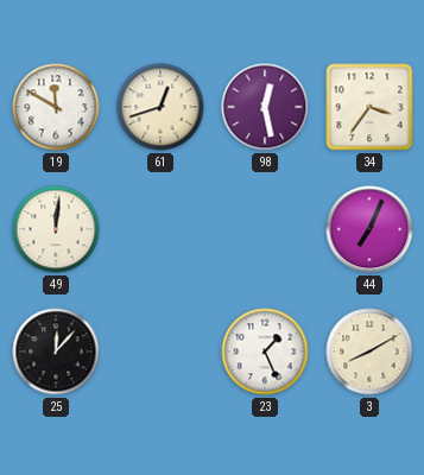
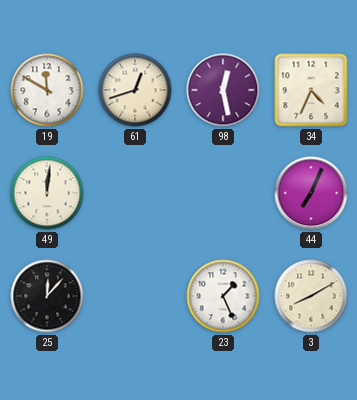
34: 3:36 -> 4:34
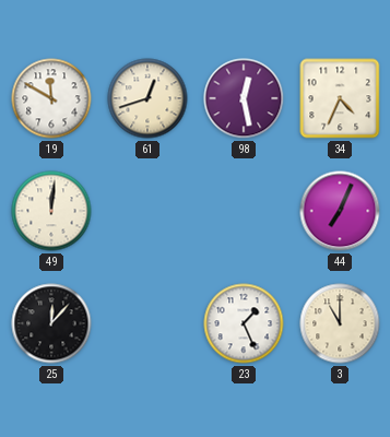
3: 8:10 -> 11:00
